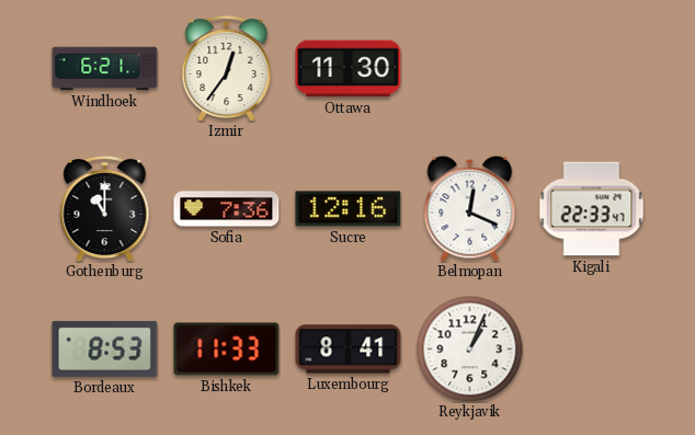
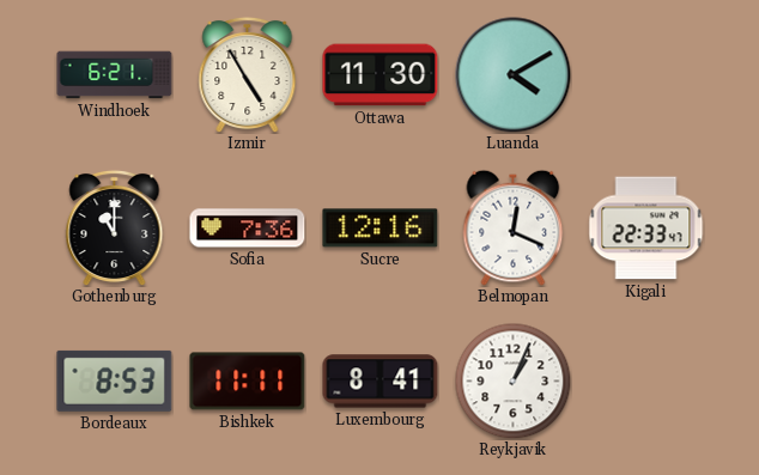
Izmir: 12:36 -> 4:55
Luanda: none -> 4:10
Bishkek: 11:33 -> 11:11
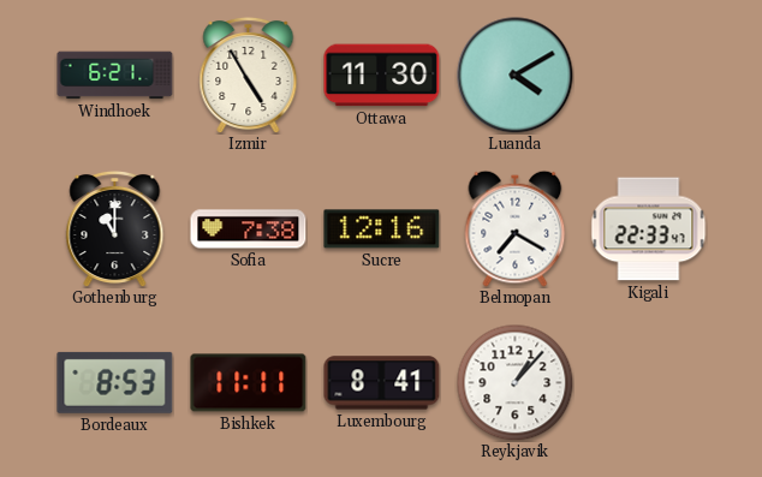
Sofia: 7:36 -> 7:38
Belmopan: 12:19 -> 7:20
Reykjavik: 1:04 -> 1:07
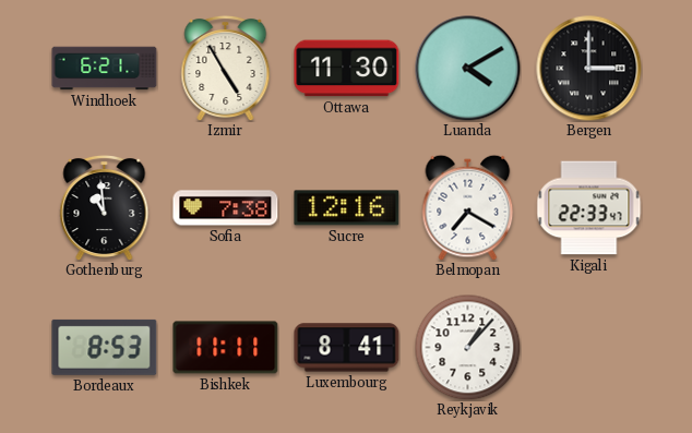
Bergen: none -> 3:00
Gothenburg: 11:00 -> 10:59
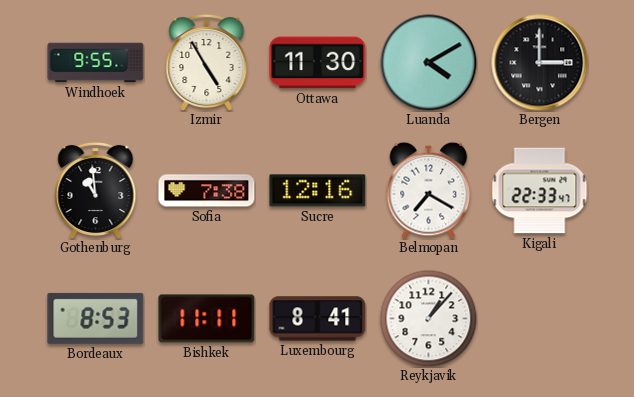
Windhoek: 6:21 -> 9:55
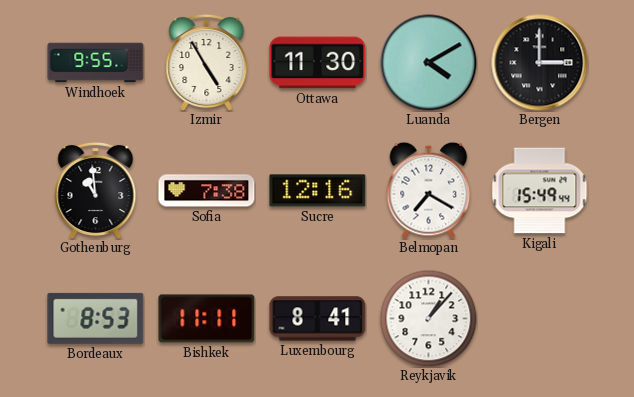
Kigali: 22:33 -> 15:49
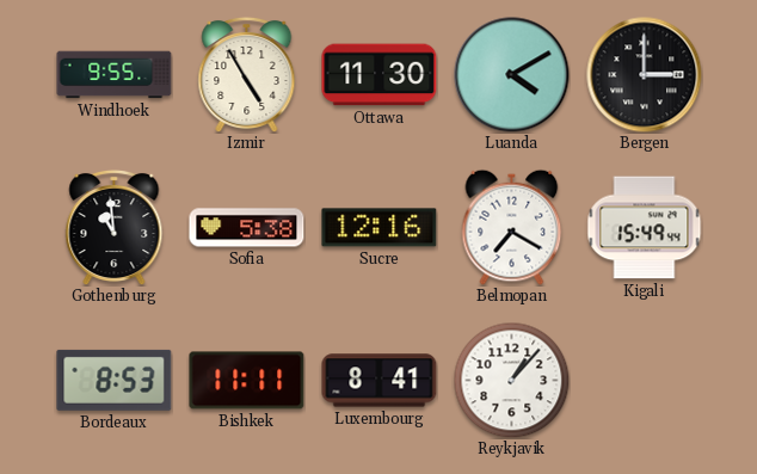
Sofia: 7:38 -> 5:38
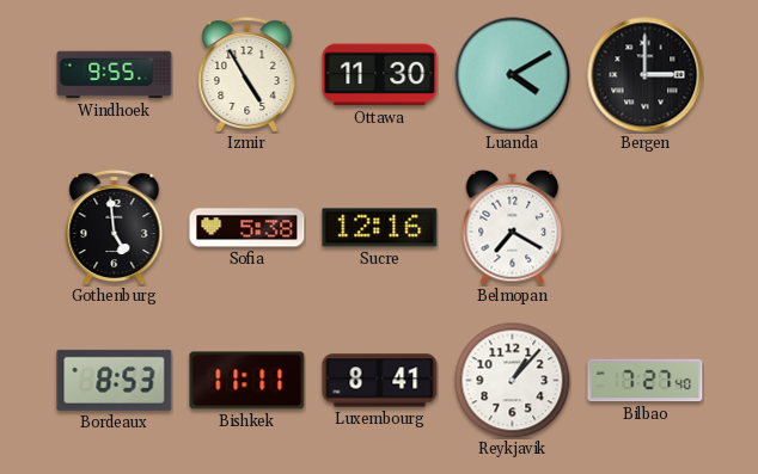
Gothenburg: 10:59 -> 4:59
Kigali: 15:49 -> none
Bilbao: none -> 7:27
